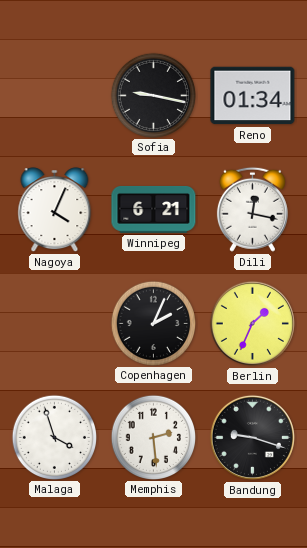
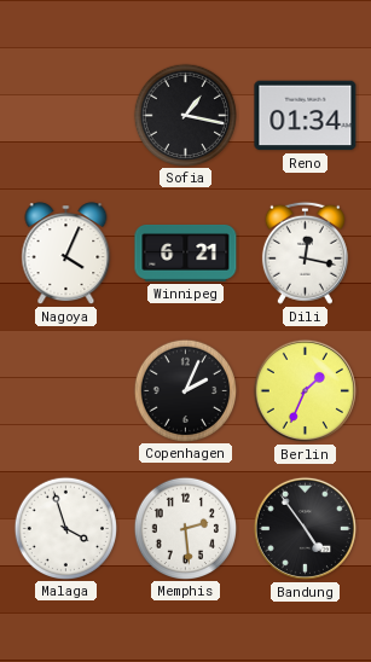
Sofia: 9:17 -> 1:17
Bandung: 9:18 -> 4:54
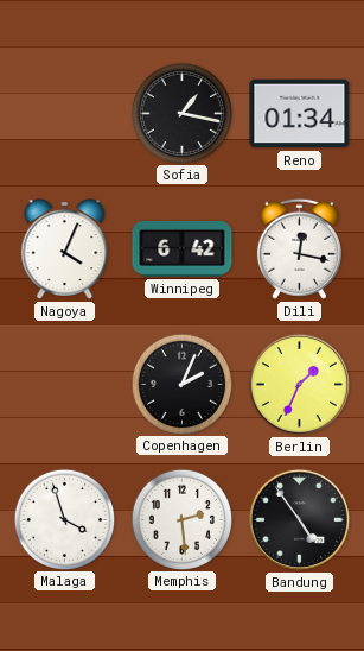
Winnipeg: 6:21 -> 6:42
